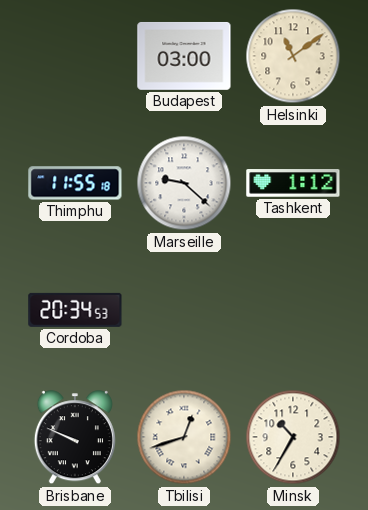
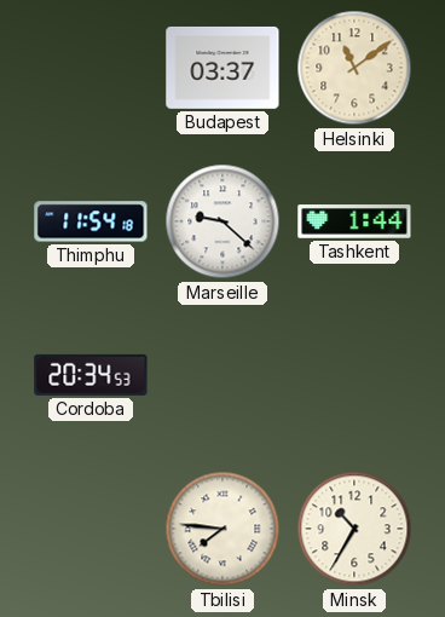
Budapest: 03:00 -> 03:37
Thimphu: 11:55 -> 11:54
Tashkent: 1:12 -> 1:44
Brisbane: 9:49 -> none
Tbilisi: 12:42 -> 7:46
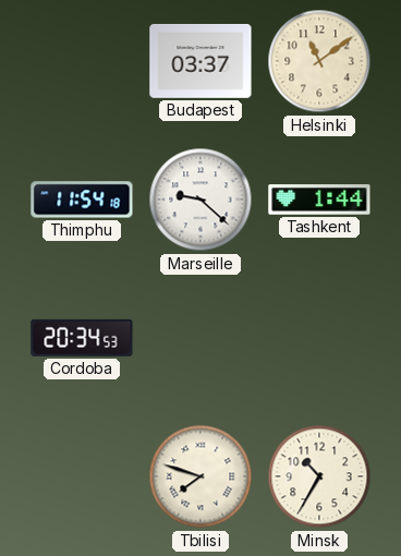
Tbilisi: 7:46 -> 7:48
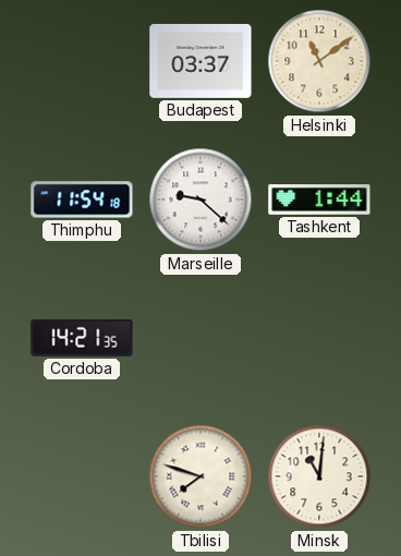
Cordoba: 20:34 -> 14:21
Minsk: 10:35 -> 11:01
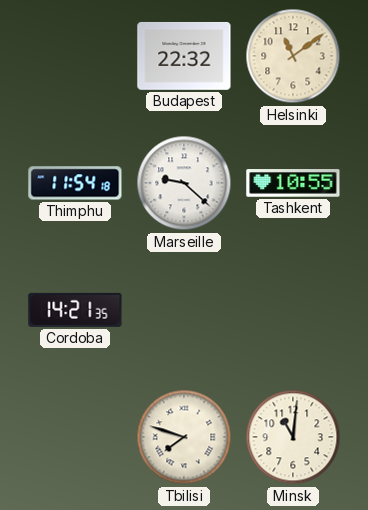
Budapest: 03:37 -> 22:32
Tashkent: 1:44 -> 10:55
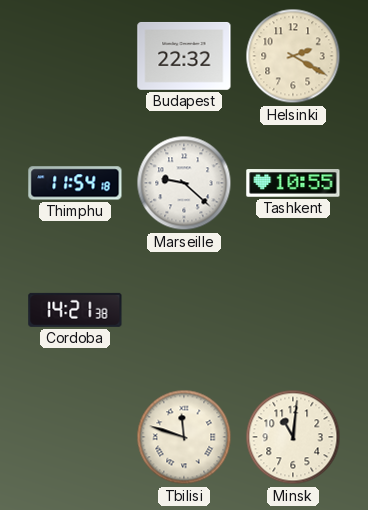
Helsinki: 11:09 -> 2:20
Cordoba: 14:21:35 -> 14:21:38
Tbilisi: 7:48 -> 11:48
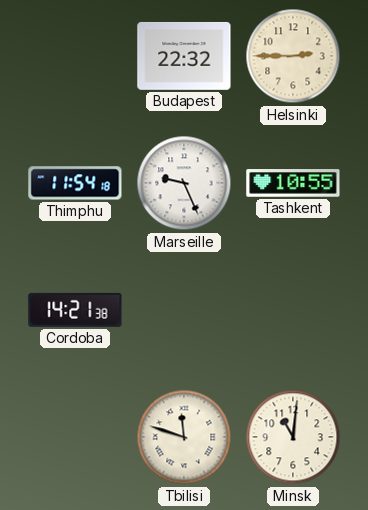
Helsinki: 2:20 -> 2:45
Marseille: 9:22 -> 9:26
